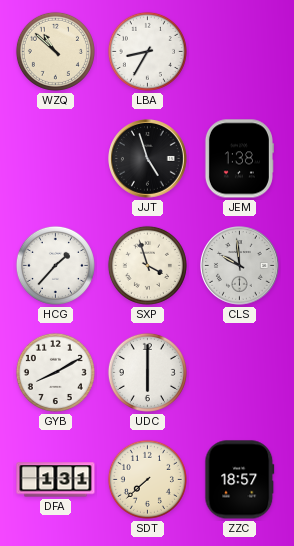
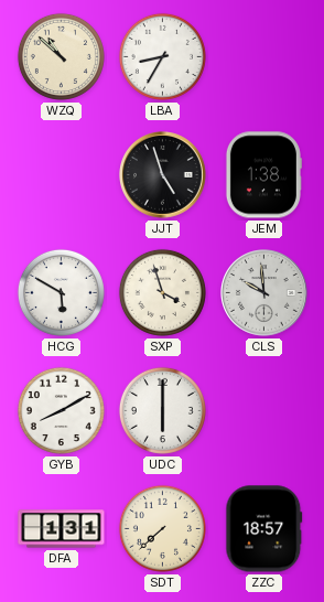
HCG: 1:37 -> 5:50
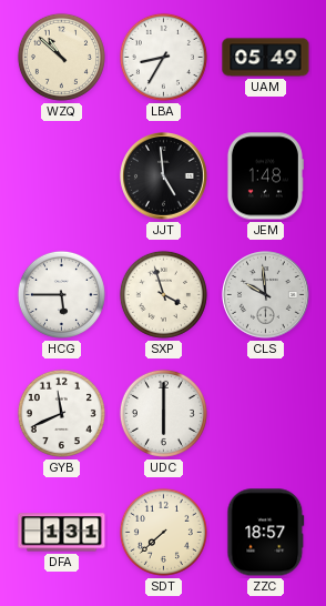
UAM: none -> 05:49
JJT: 4:57 -> 4:59
JEM: 1:38 -> 1:48
HCG: 5:50 -> 5:45
GYB: 8:10 -> 11:41
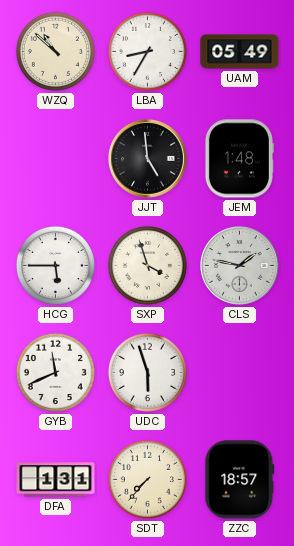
CLS: 9:59 -> 1:47
UDC: 6:00 -> 5:57
SDT: 7:38 -> 7:37
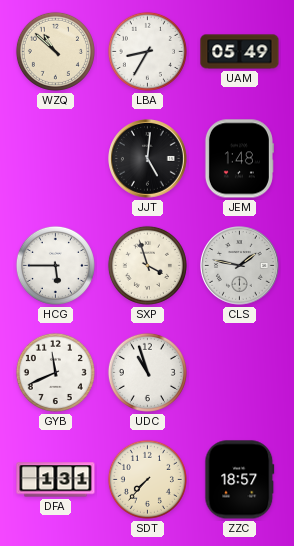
JJT: 4:59 -> 5:01
UDC: 5:57 -> 10:57
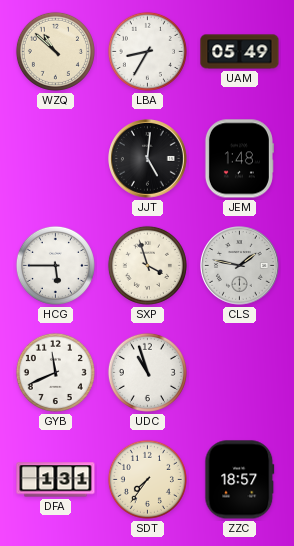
SDT: 7:37 -> 7:36
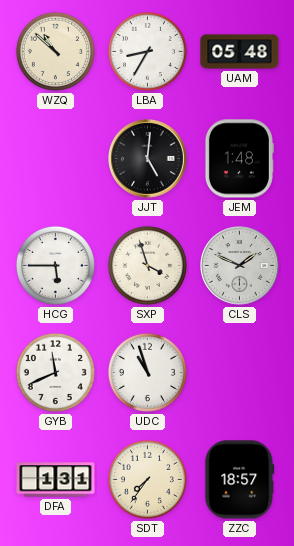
UAM: 05:49 -> 05:48
CLS: 1:47 -> 1:49
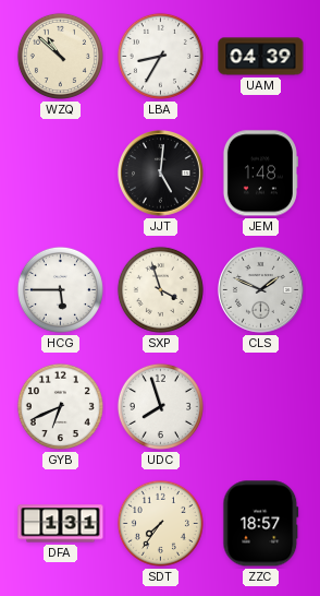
UAM: 05:48 -> 04:39
GYB: 11:41 -> 6:41
UDC: 10:57 -> 7:57
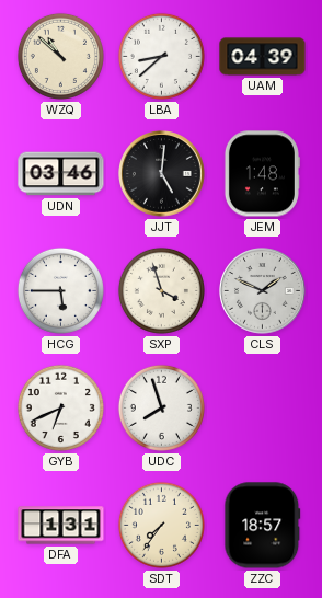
LBA: 8:35 -> 8:38
UDN: none -> 03:46
